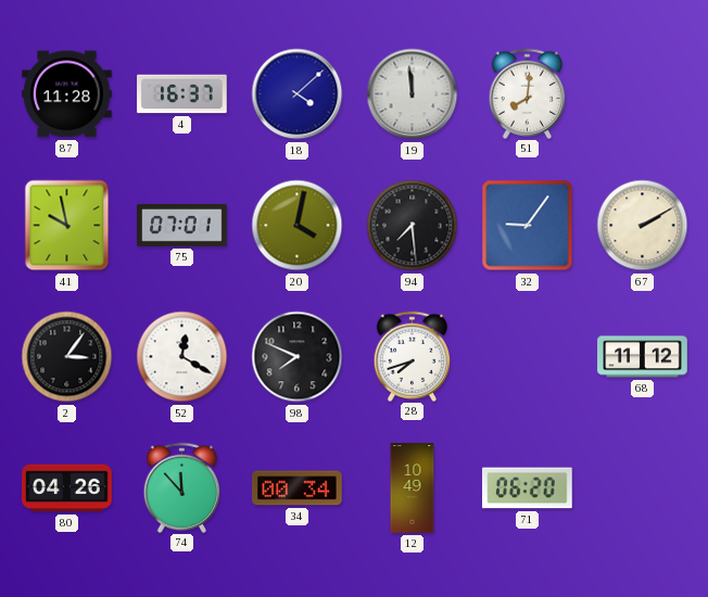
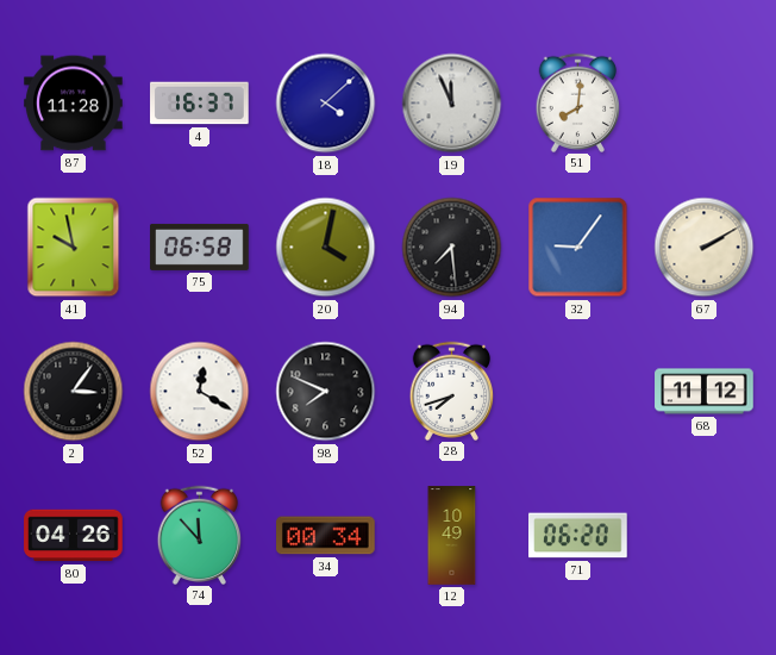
19: 11:59 -> 11:56
75: 07:01 -> 06:58
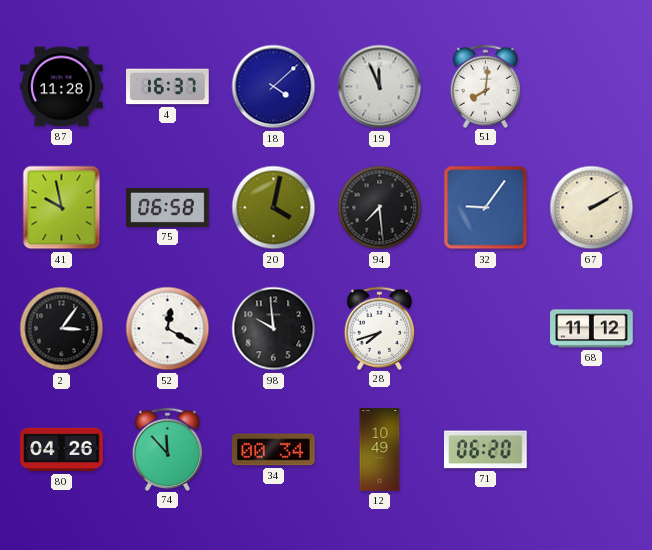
98: 7:49 -> 9:59
